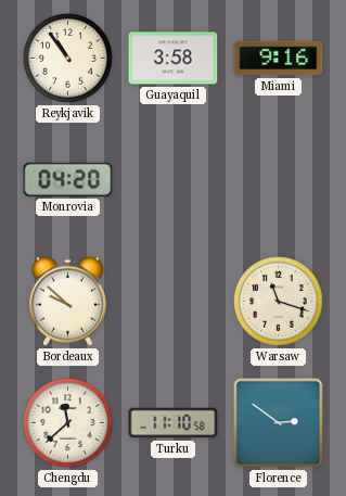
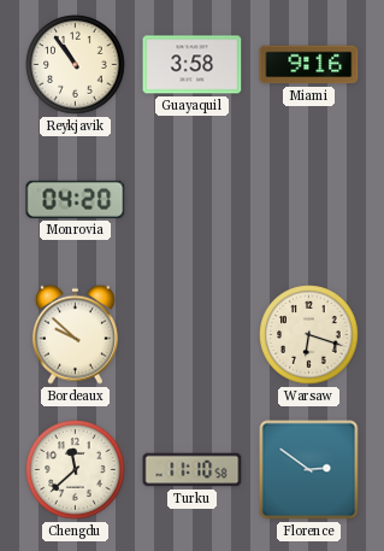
Warsaw: 11:18 -> 6:18
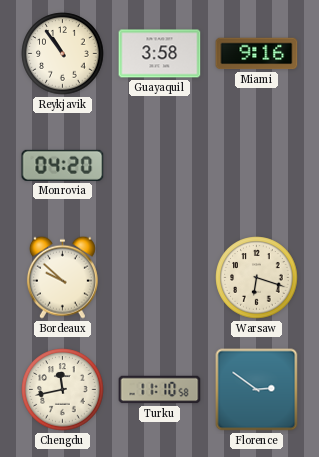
Chengdu: 11:38 -> 11:43
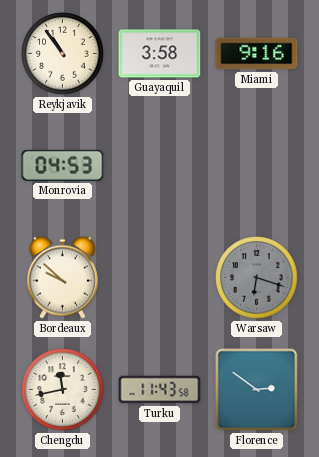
Monrovia: 04:20 -> 04:53
Warsaw dial: cream -> grey
Turku: 11:10 -> 11:43
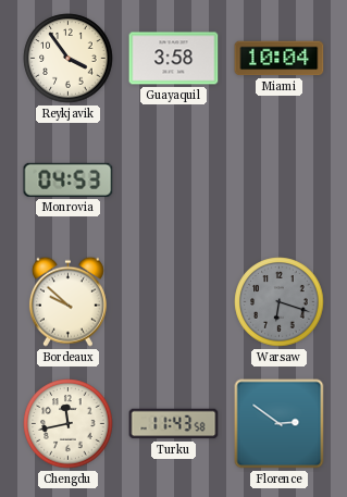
Reykjavik: 10:54 -> 3:54
Miami: 9:16 -> 10:04
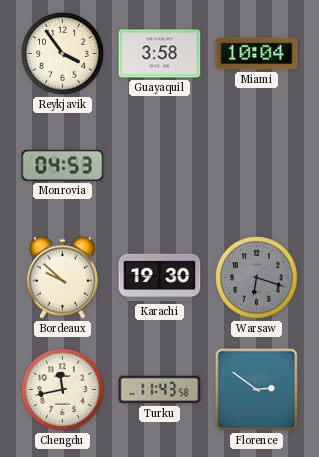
Karachi: none -> 19:30
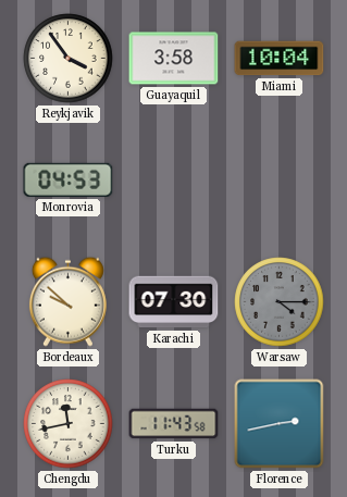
Karachi: 19:30 -> 07:30
Warsaw: 6:18 -> 4:15
Florence: 2:51 -> 2:43
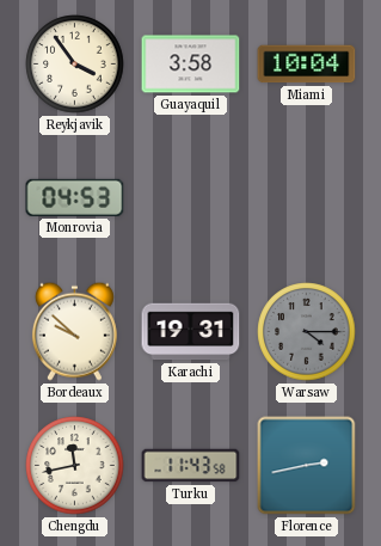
Karachi: 07:30 -> 19:31
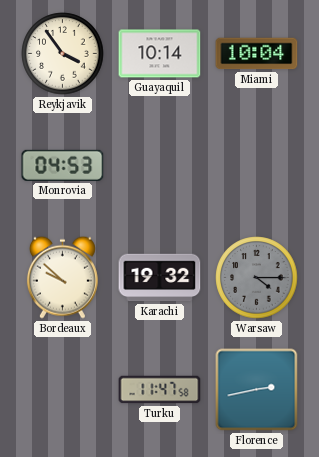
Guayaquil: 3:58 -> 10:14
Karachi: 19:31 -> 19:32
Chengdu: 11:43 -> none
Turku: 11:43 -> 11:47
